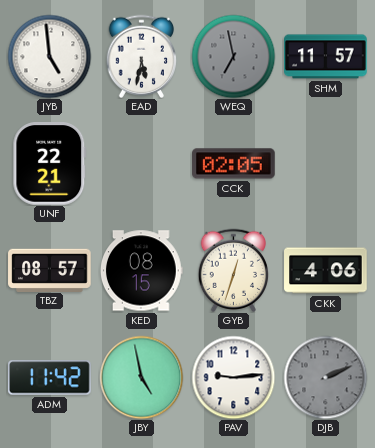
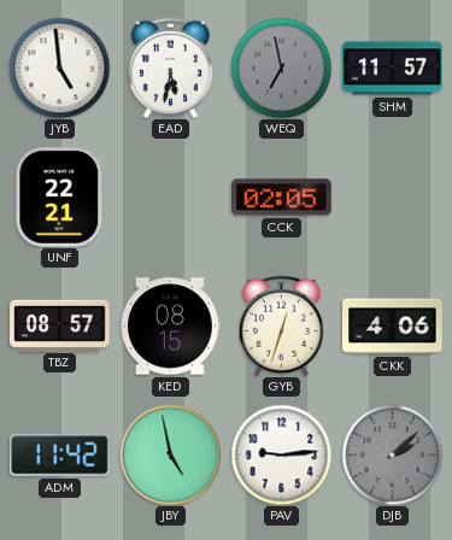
DJB: 2:11 -> 2:08
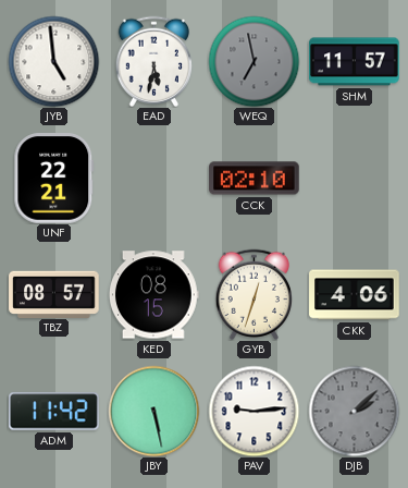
CCK: 02:05 -> 02:10
JBY: 4:58 -> 5:28
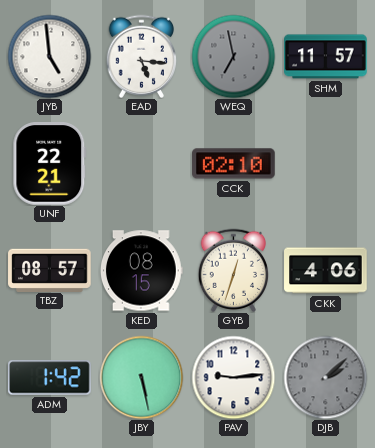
EAD: 5:32 -> 5:16
ADM: 11:42 -> 1:42
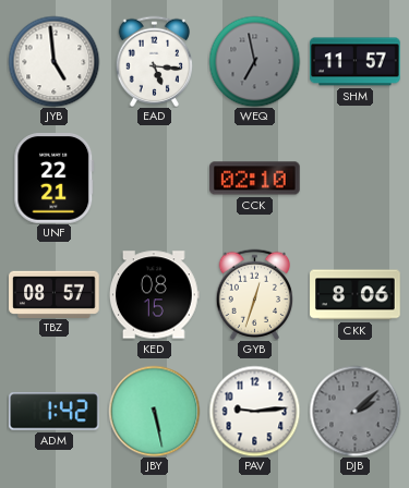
CKK: 4:06 -> 8:06
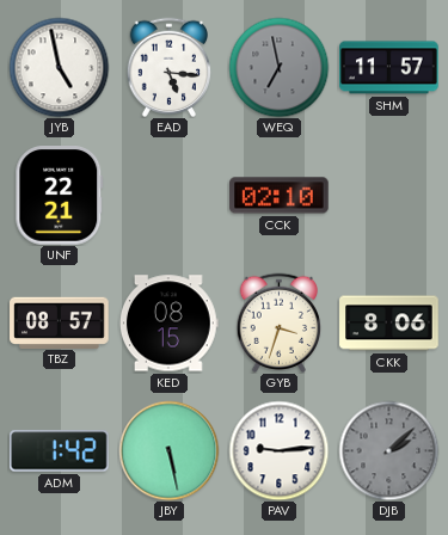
JYB: 4:59 -> 4:58
GYB: 12:33 -> 3:33
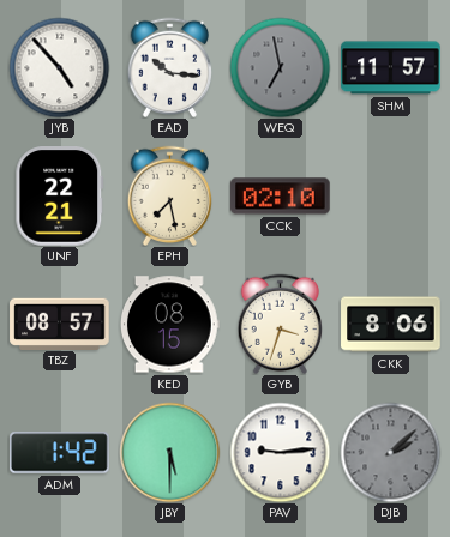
JYB: 4:58 -> 4:53
EAD: 5:16 -> 10:16
EPH: none -> 7:28
JBY: 5:28 -> 5:30
